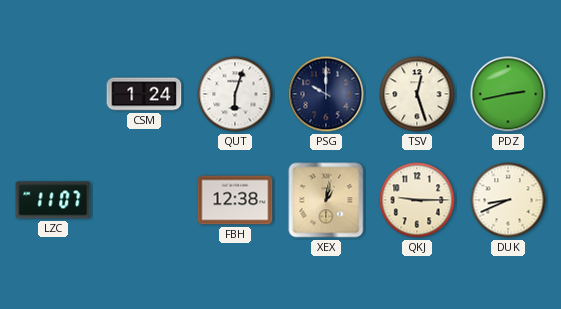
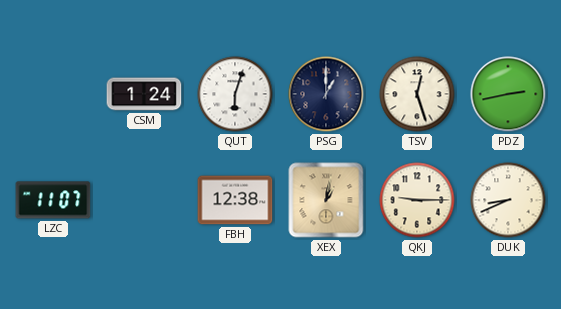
PSG: 10:00 -> 1:00
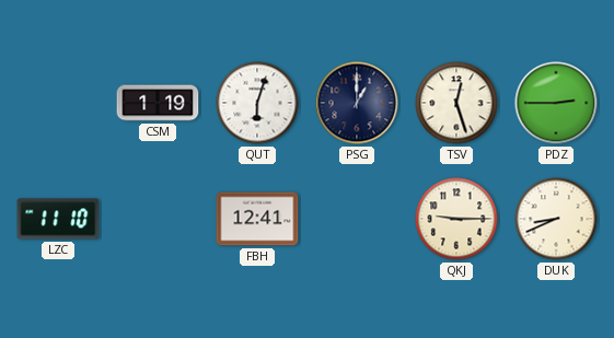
CSM: 1:24 -> 1:19
PDZ: 2:43 -> 2:45
LZC: 11:07 -> 11:10
FBH: 12:38 -> 12:41
XEX: 1:02 -> none
